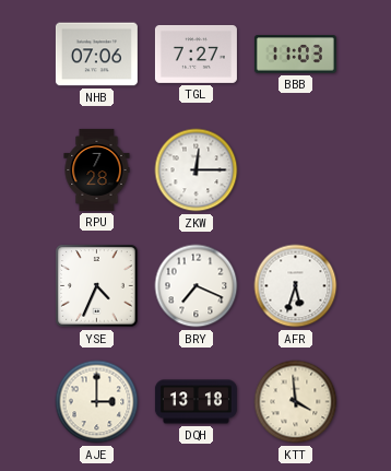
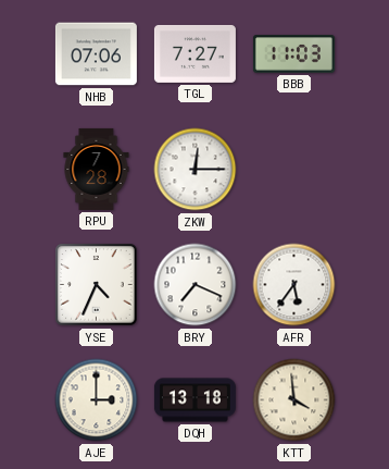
AFR: 5:33 -> 5:36
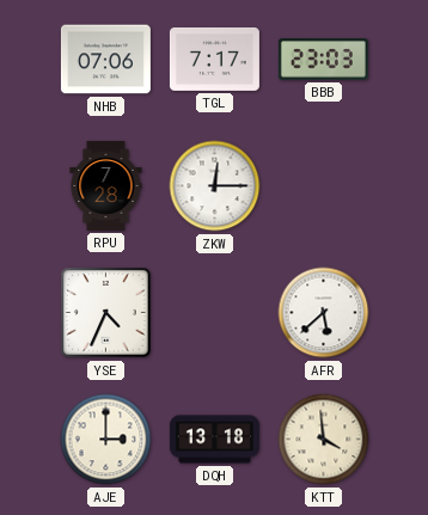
TGL: 7:27 -> 7:17
BBB: 11:03 -> 23:03
BRY: 7:19 -> none
AFR: 5:36 -> 5:38
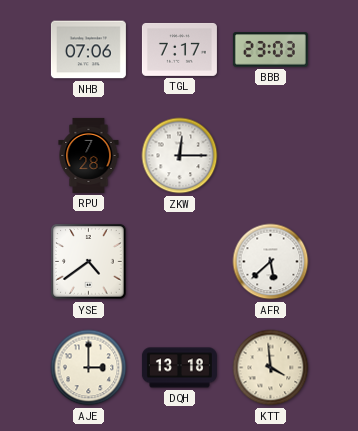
YSE: 4:34 -> 4:39
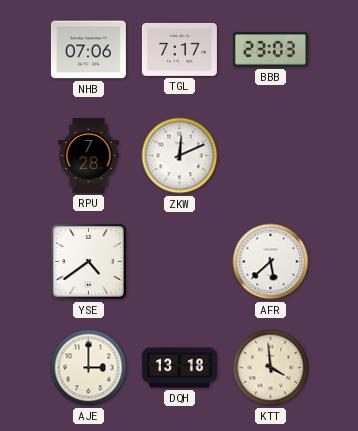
ZKW: 12:15 -> 12:11
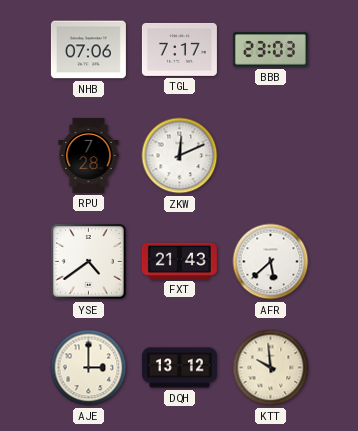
FXT: none -> 21:43
DQH: 13:18 -> 13:12
KTT: 3:59 -> 9:59
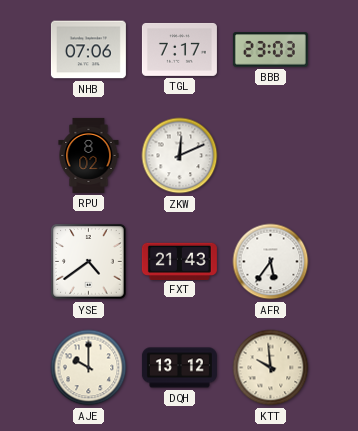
RPU: 7:28 -> 8:02
AFR: 5:38 -> 5:36
AJE: 3:00 -> 10:00
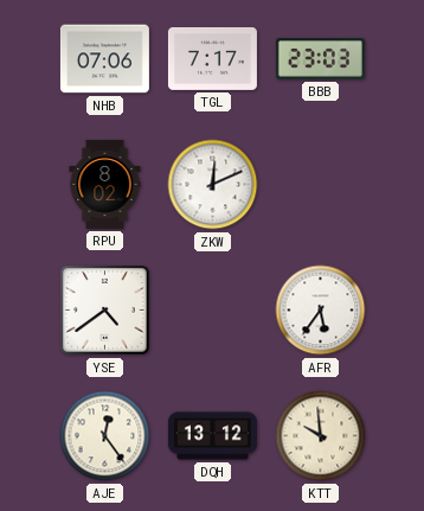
FXT: 21:43 -> none
AJE: 10:00 -> 12:24
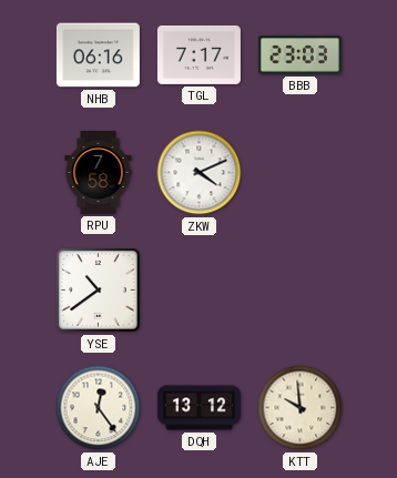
NHB: 07:06 -> 06:16
RPU: 8:02 -> 7:58
ZKW: 12:11 -> 4:11
YSE: 4:39 -> 10:39
AFR: 5:36 -> none
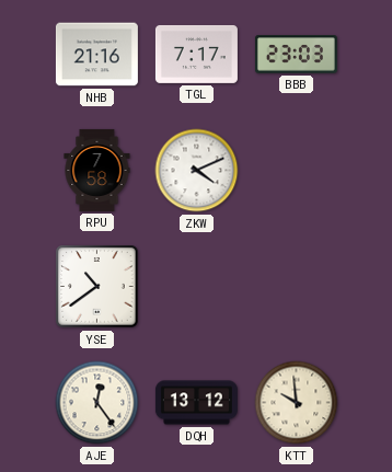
NHB: 06:16 -> 21:16
